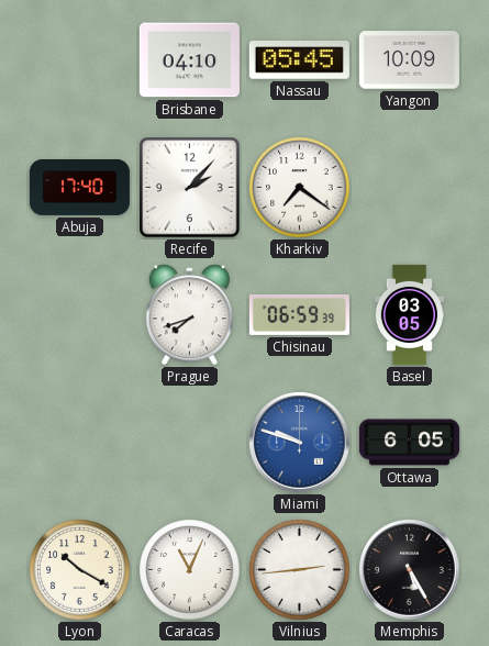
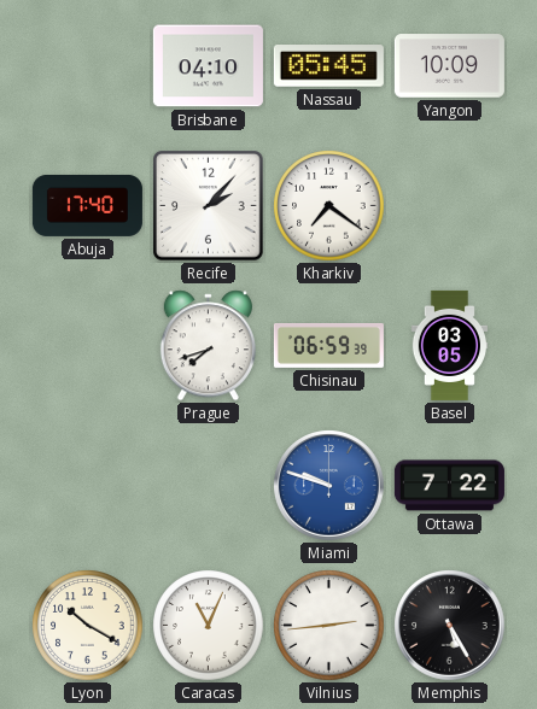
Ottawa: 6:05 -> 7:22
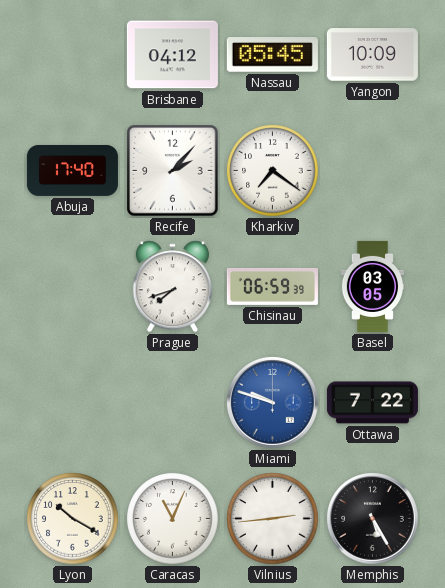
Brisbane: 04:10 -> 04:12
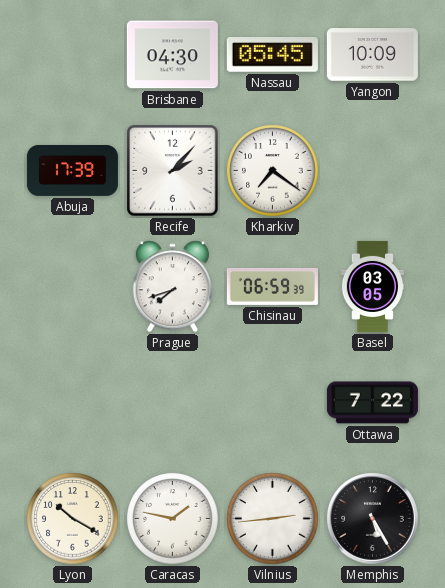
Brisbane: 04:12 -> 04:30
Abuja: 17:40 -> 17:39
Miami: 9:48 -> none
Caracas: 11:04 -> 1:47
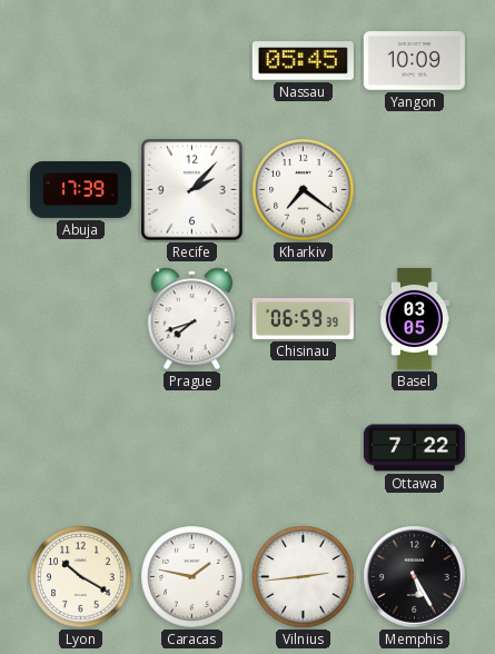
Brisbane: 04:30 -> none
